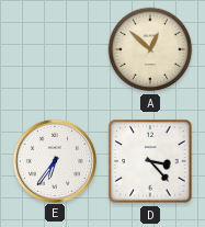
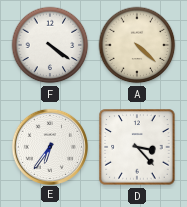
F: none -> 4:21
A: 12:52 -> 4:22
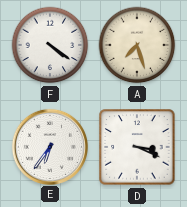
A: 4:22 -> 7:27
D: 3:23 -> 3:19
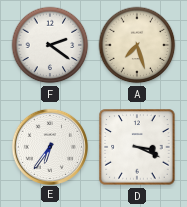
F: 4:21 -> 2:21
